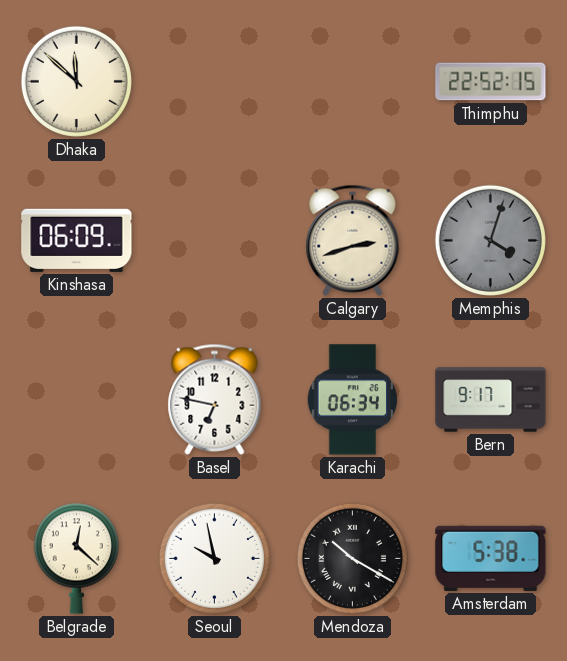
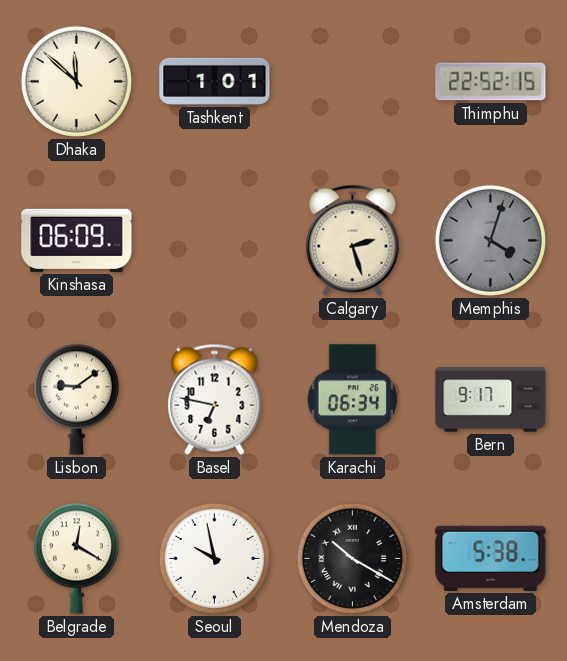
Tashkent: none -> 1:01
Calgary: 2:42 -> 2:27
Lisbon: none -> 9:09
Belgrade: 12:22 -> 12:20
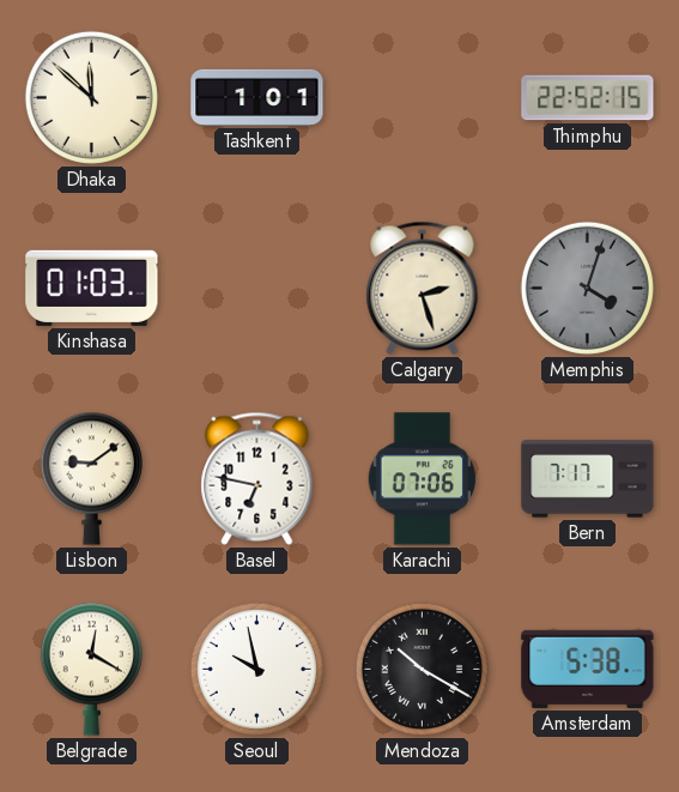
Kinshasa: 06:09 -> 01:03
Karachi: 06:34 -> 07:06
Bern: 9:17 -> 7:17
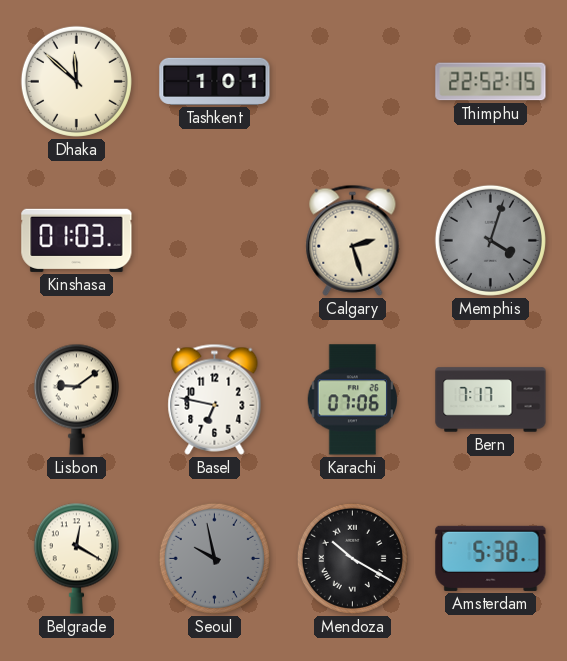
Seoul dial: white -> grey
